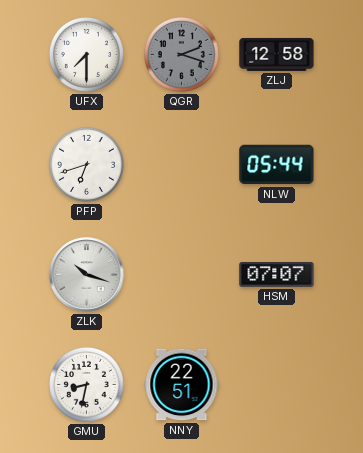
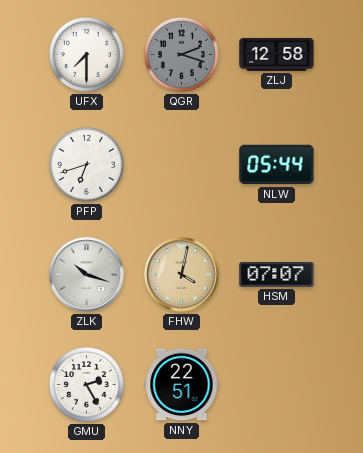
FHW: none -> 4:02
GMU: 8:32 -> 2:25
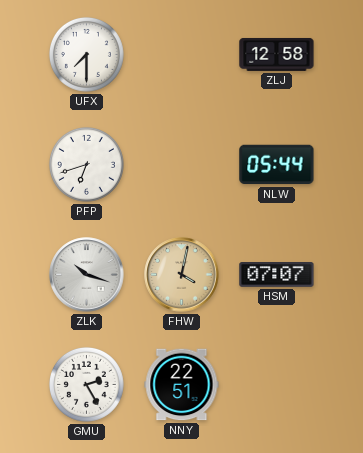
QGR: 2:18 -> none
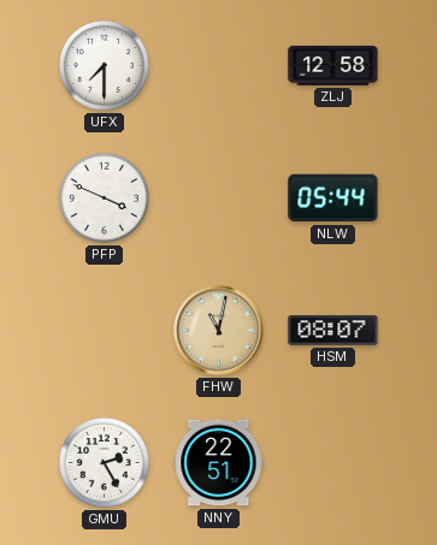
PFP: 6:42 -> 3:49
ZLK: 10:18 -> none
FHW: 4:02 -> 11:02
HSM: 07:07 -> 08:07
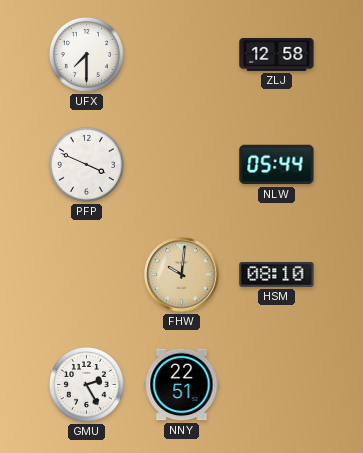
FHW: 11:02 -> 10:01
HSM: 08:07 -> 08:10
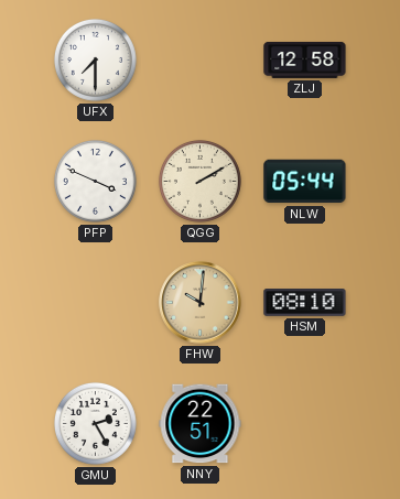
QGG: none -> 2:10
